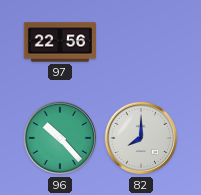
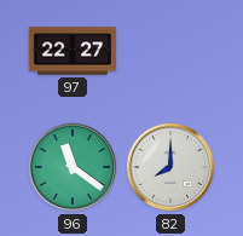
97: 22:56 -> 22:27
96: 10:23 -> 11:21
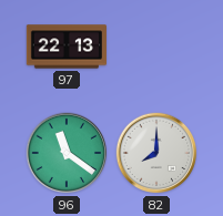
97: 22:27 -> 22:13
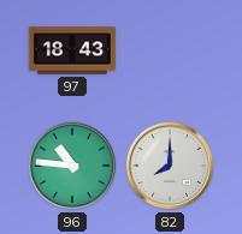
97: 22:13 -> 18:43
96: 11:21 -> 10:46
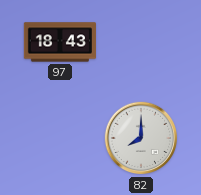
96: 10:46 -> none
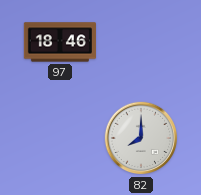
97: 18:43 -> 18:46
